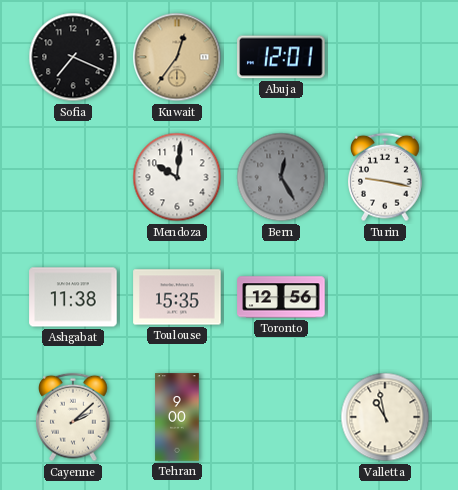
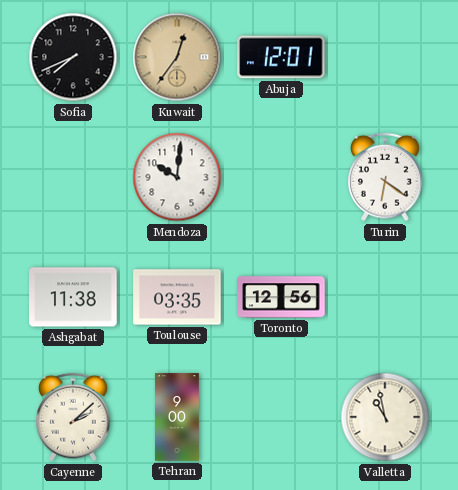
Sofia: 7:19 -> 7:41
Bern: 12:25 -> none
Turin: 9:17 -> 6:21
Toulouse: 15:35 -> 03:35
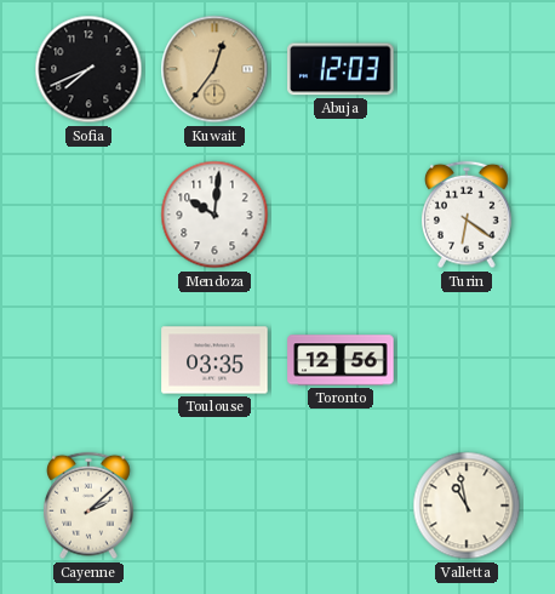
Abuja: 12:01 -> 12:03
Ashgabat: 11:38 -> none
Tehran: 9:00 -> none
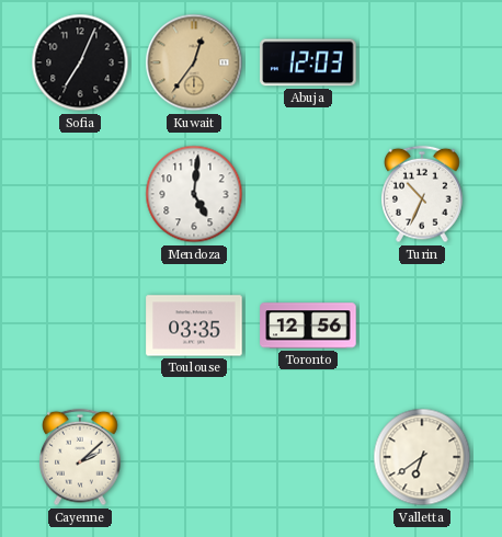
Sofia: 7:41 -> 7:04
Mendoza: 10:01 -> 5:01
Turin: 6:21 -> 10:34
Valletta: 10:58 -> 6:39
